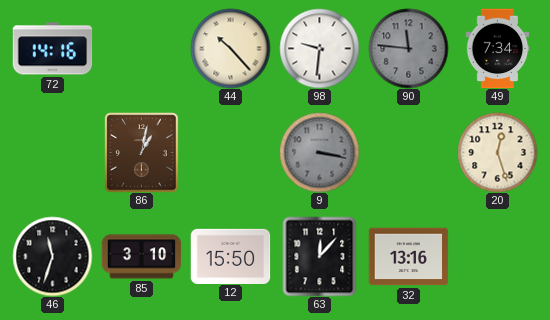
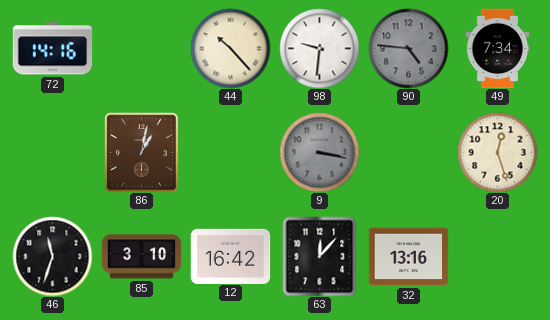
90: 11:46 -> 4:46
12: 15:50 -> 16:42
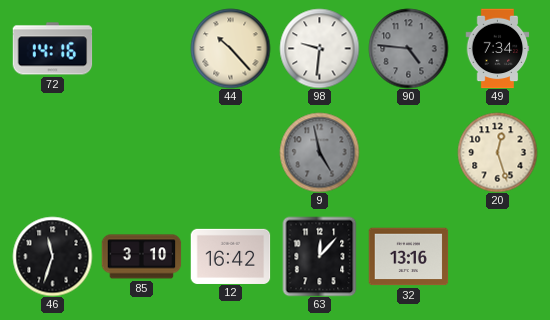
86: 1:02 -> none
9: 3:17 -> 4:58
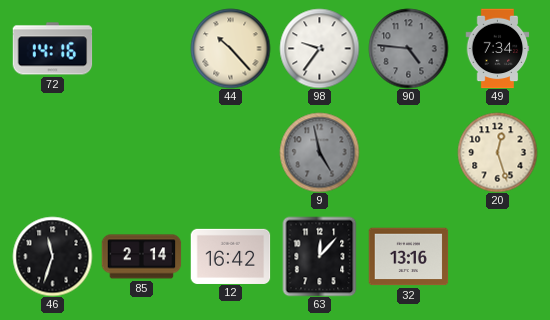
98: 9:31 -> 9:36
85: 3:10 -> 2:14
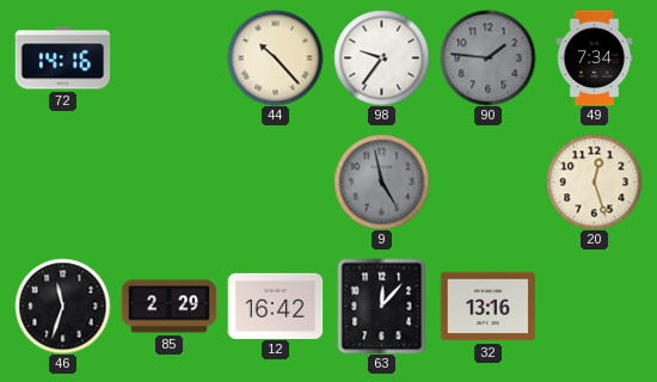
90: 4:46 -> 1:46
85: 2:14 -> 2:29
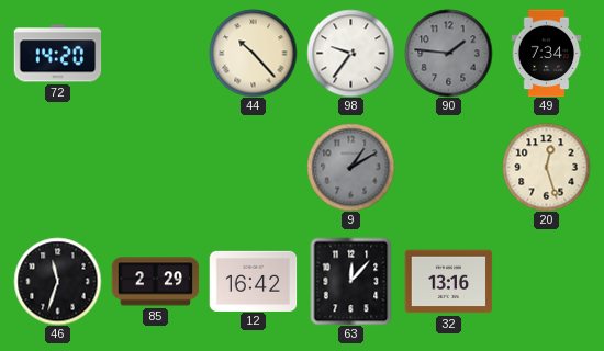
72: 14:16 -> 14:20
9: 4:58 -> 1:10
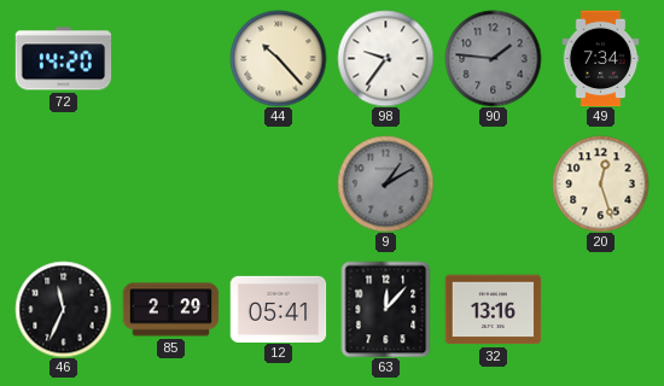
46: 11:33 -> 11:34
12: 16:42 -> 05:41
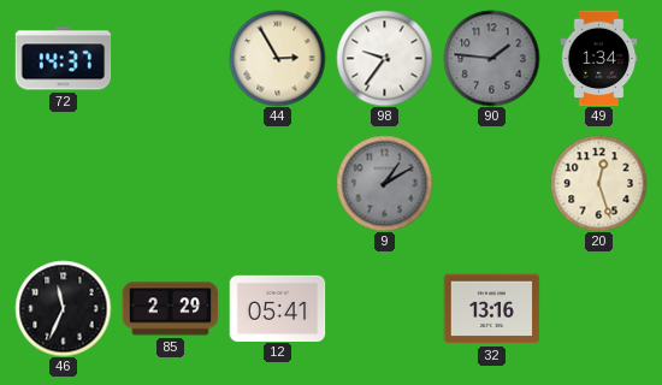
72: 14:20 -> 14:37
44: 10:23 -> 2:55
49: 7:34 -> 1:34
63: 12:07 -> none
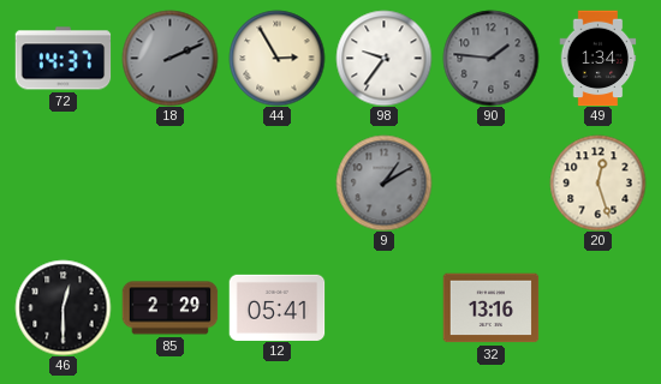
18: none -> 2:11
46: 11:34 -> 12:30
